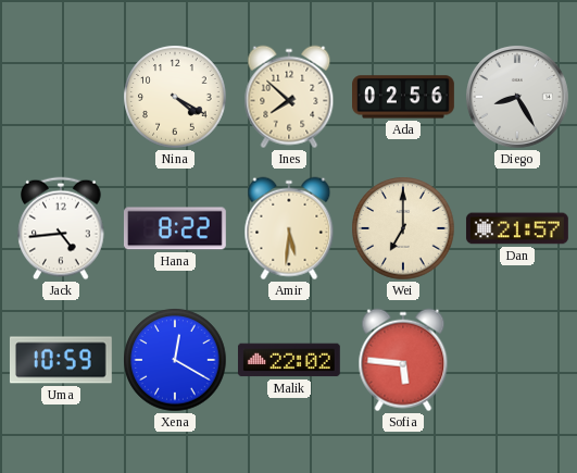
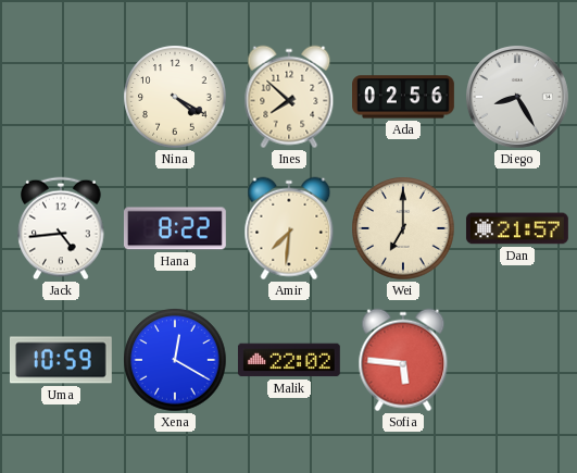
Amir: 5:31 -> 7:31
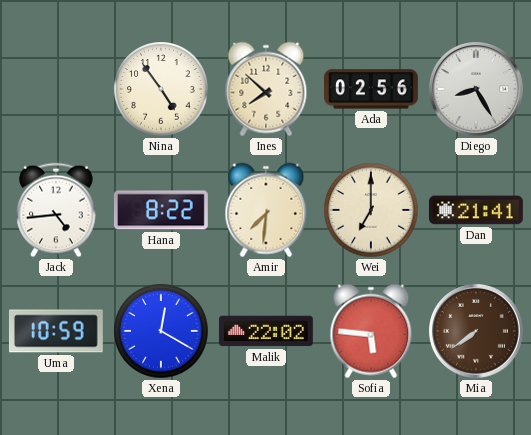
Nina: 4:20 -> 4:54
Dan: 21:57 -> 21:41
Mia: none -> 7:39
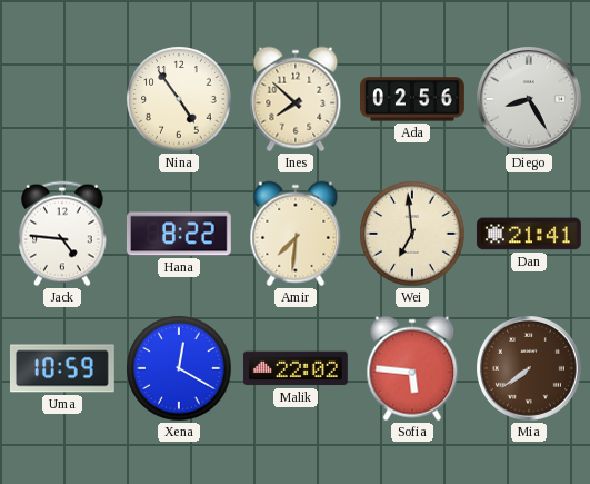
Jack: 4:44 -> 4:46
Wei: 7:00 -> 6:59
